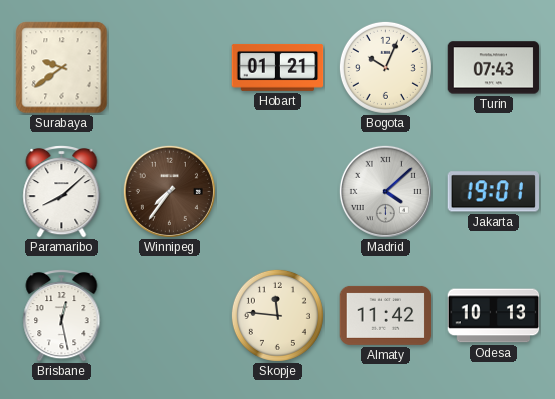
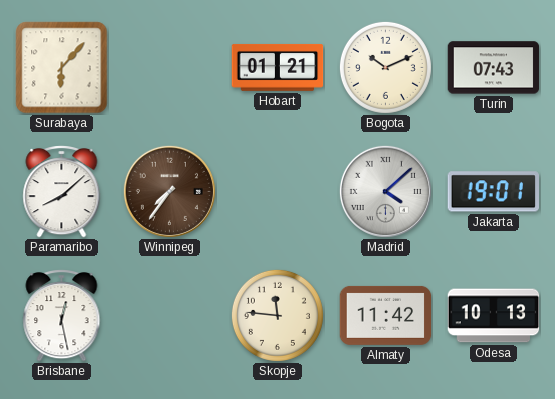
Surabaya: 9:39 -> 6:07
Bogota: 10:04 -> 10:11
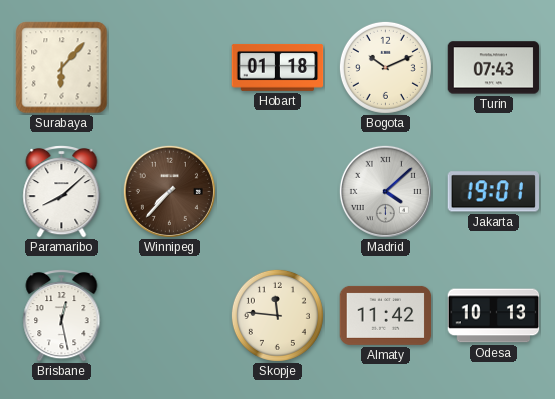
Hobart: 01:21 -> 01:18
Winnipeg: 7:36 -> 7:37
